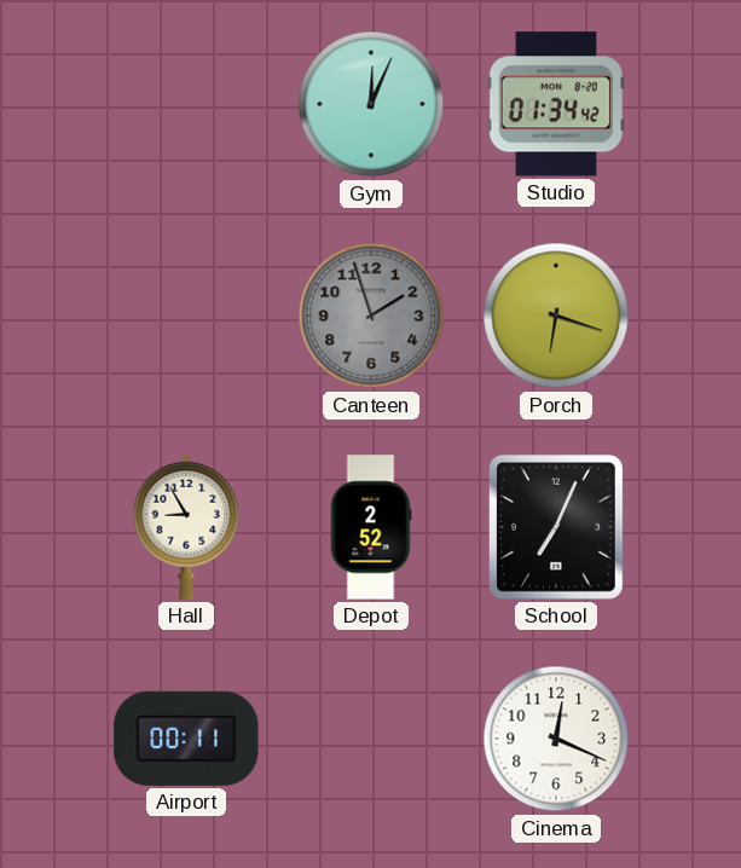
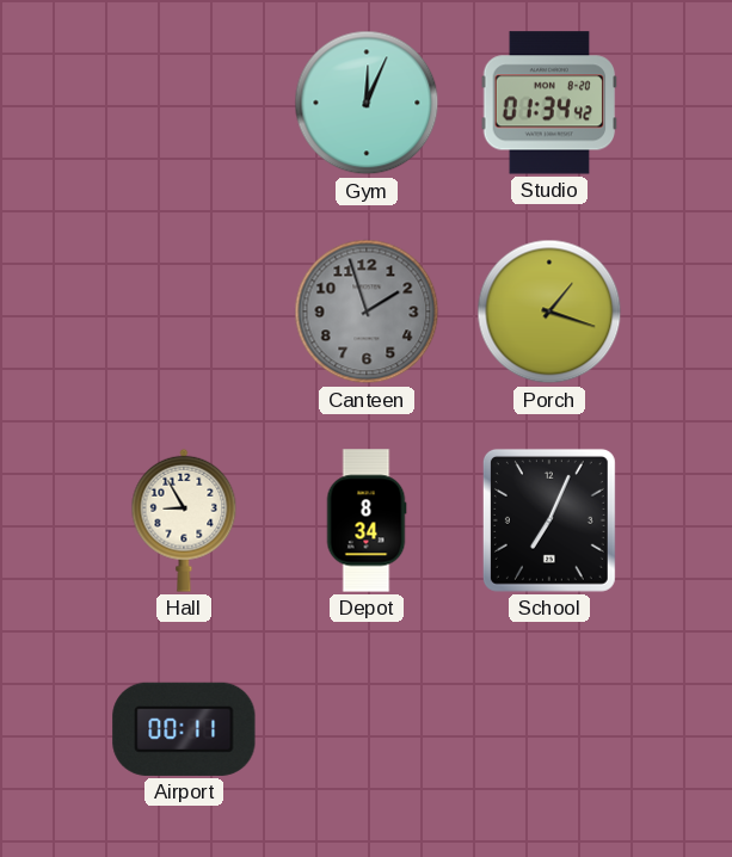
Porch: 6:18 -> 1:18
Depot: 2:52 -> 8:34
Cinema: 12:19 -> none
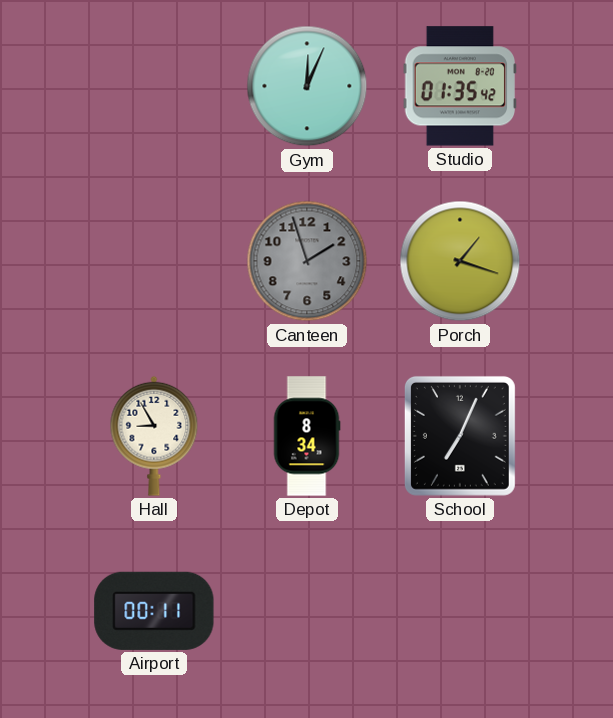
Studio: 01:34 -> 01:35
